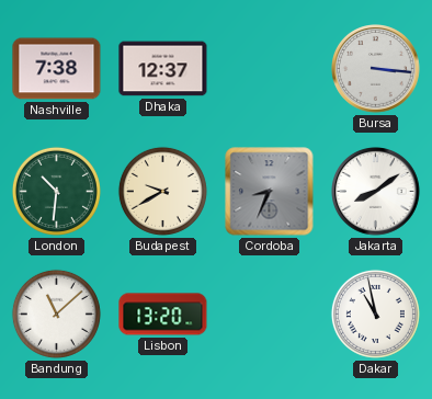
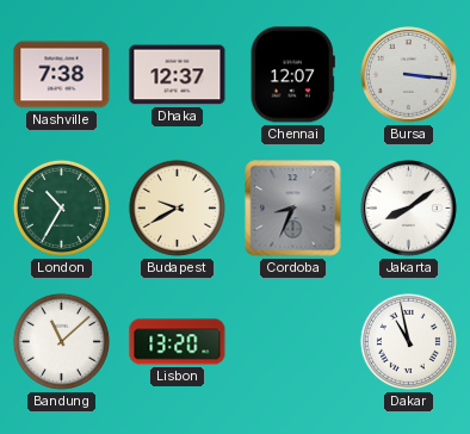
Chennai: none -> 12:07
London: 10:31 -> 10:35
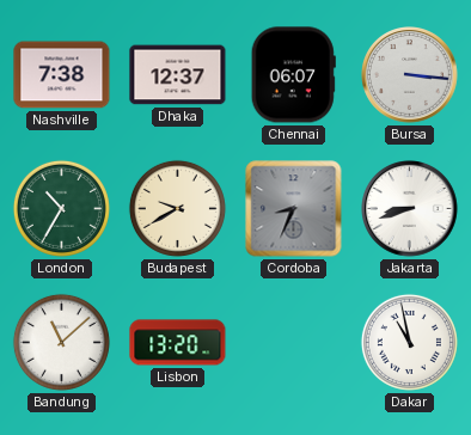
Chennai: 12:07 -> 06:07
Jakarta: 8:09 -> 8:42
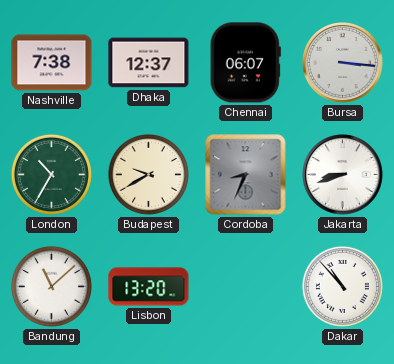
Dakar: 10:58 -> 10:53
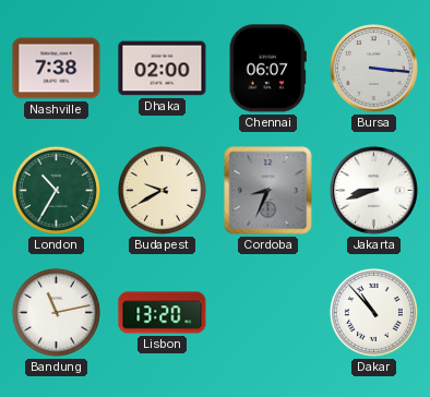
Dhaka: 12:37 -> 02:00
Bandung: 11:08 -> 11:13
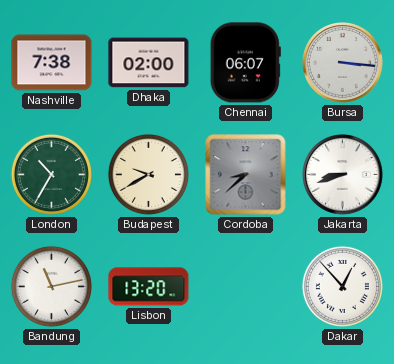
Cordoba: 8:34 -> 8:38
Dakar: 10:53 -> 12:53
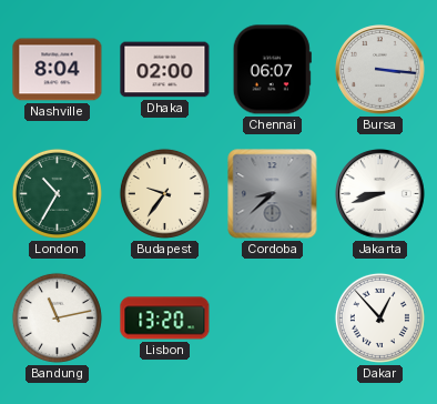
Nashville: 7:38 -> 8:04
Budapest: 9:40 -> 9:36
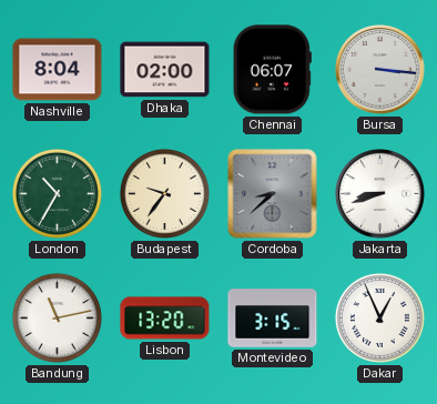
Montevideo: none -> 3:15
Dakar: 12:53 -> 12:56
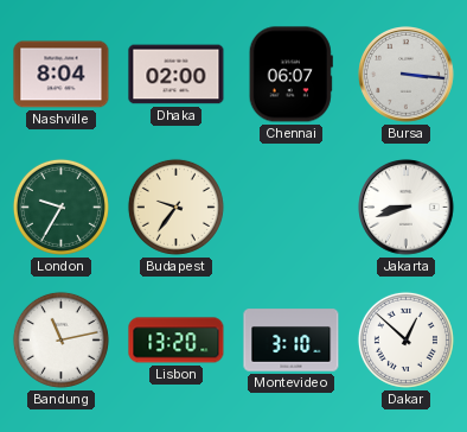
London: 10:35 -> 9:35
Cordoba: 8:38 -> none
Montevideo: 3:15 -> 3:10
Dakar: 12:56 -> 12:52
